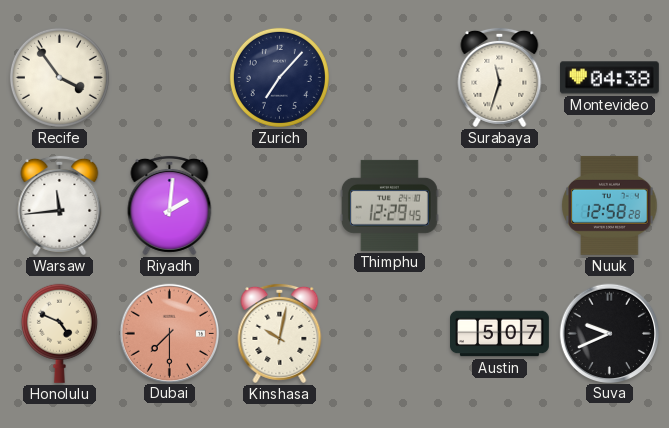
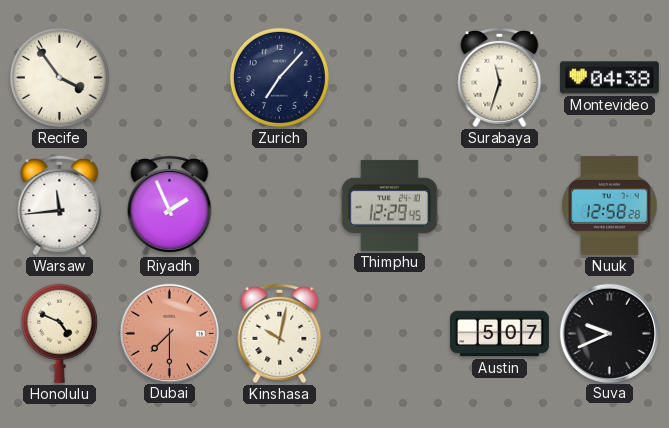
Riyadh: 2:01 -> 1:56
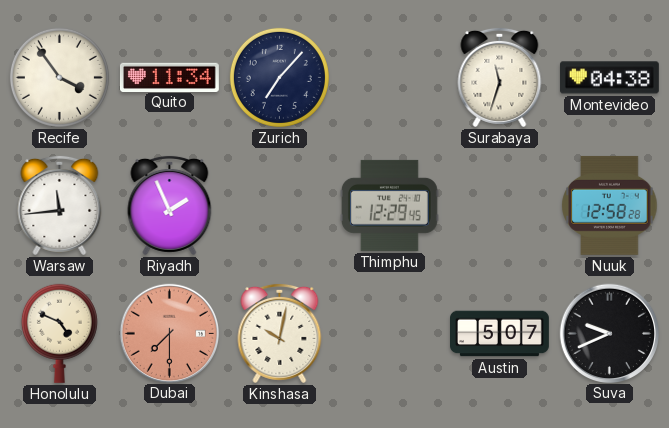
Quito: none -> 11:34
